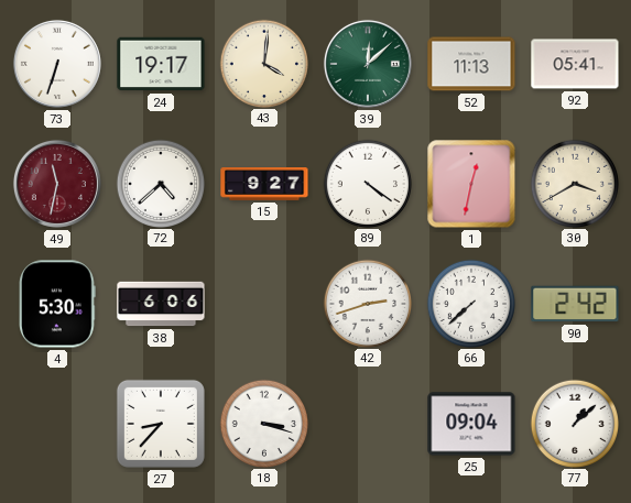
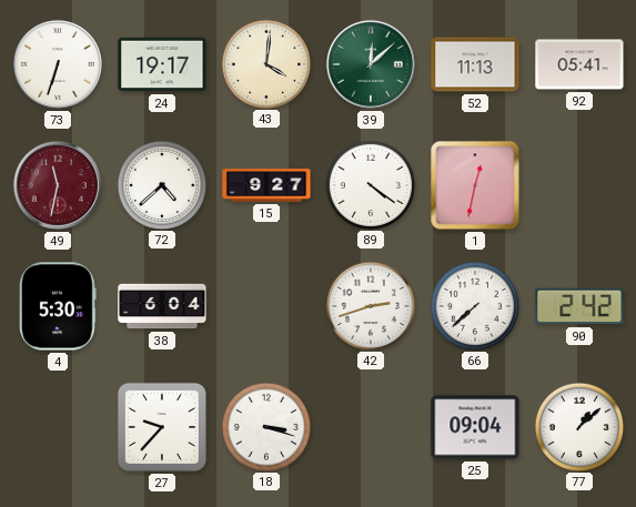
30: 3:40 -> none
38: 6:06 -> 6:04
27: 8:37 -> 9:37
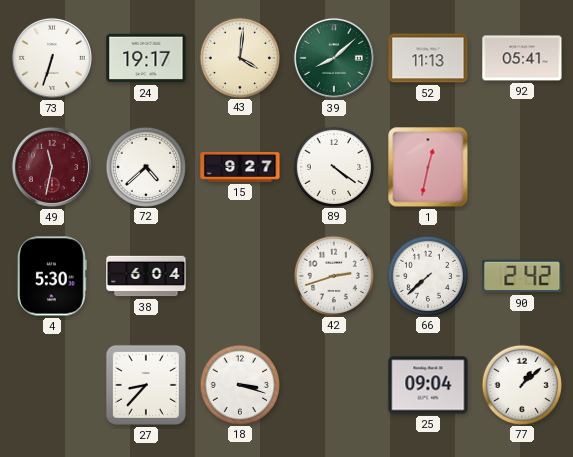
39: 12:08 -> 8:08
27: 9:37 -> 8:37
